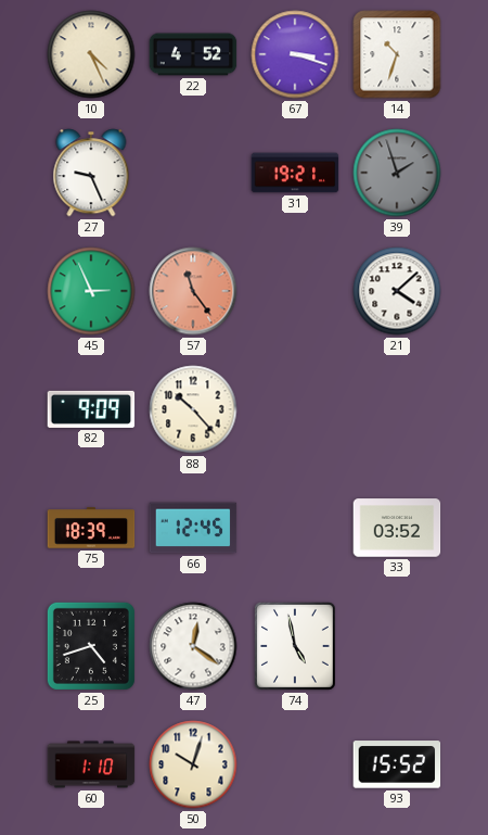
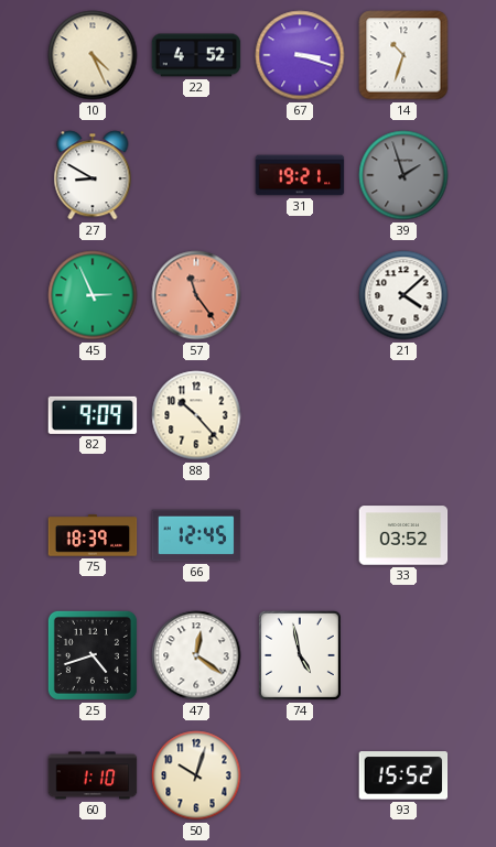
27: 9:26 -> 8:50
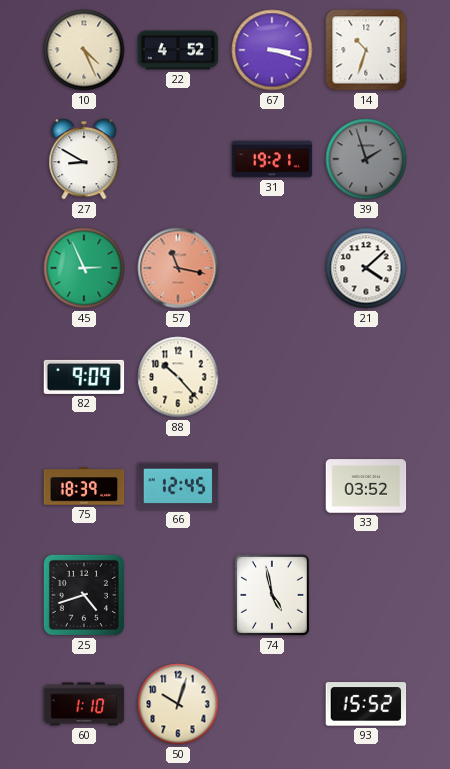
57: 11:24 -> 11:17
47: 12:21 -> none
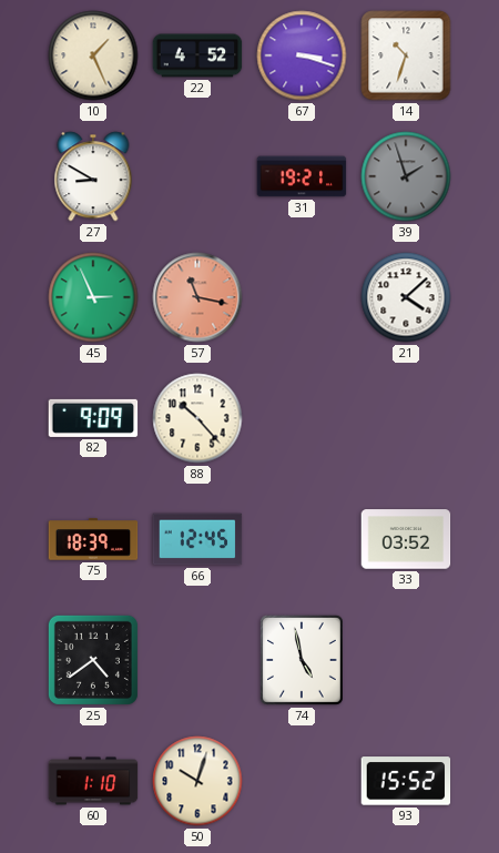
10: 4:26 -> 1:26
25: 4:42 -> 4:39
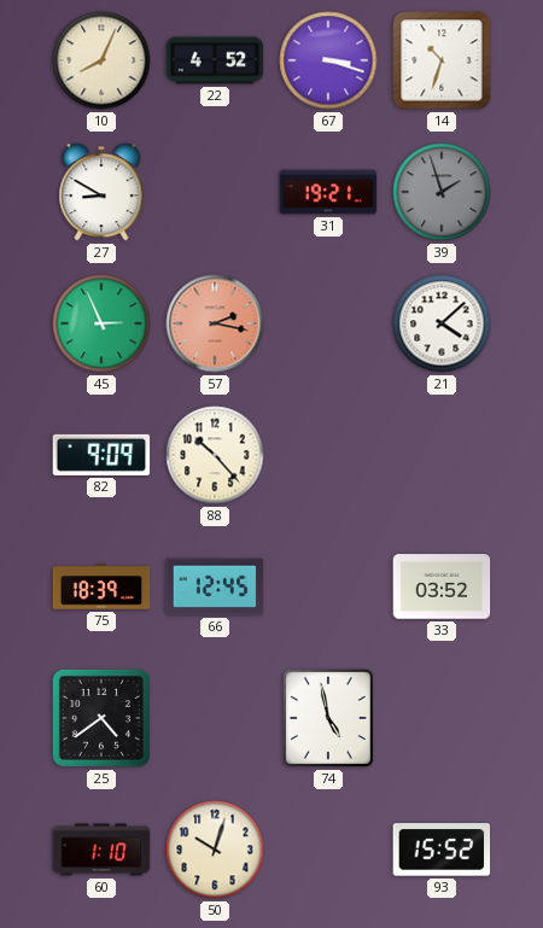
10: 1:26 -> 8:04
57: 11:17 -> 2:17
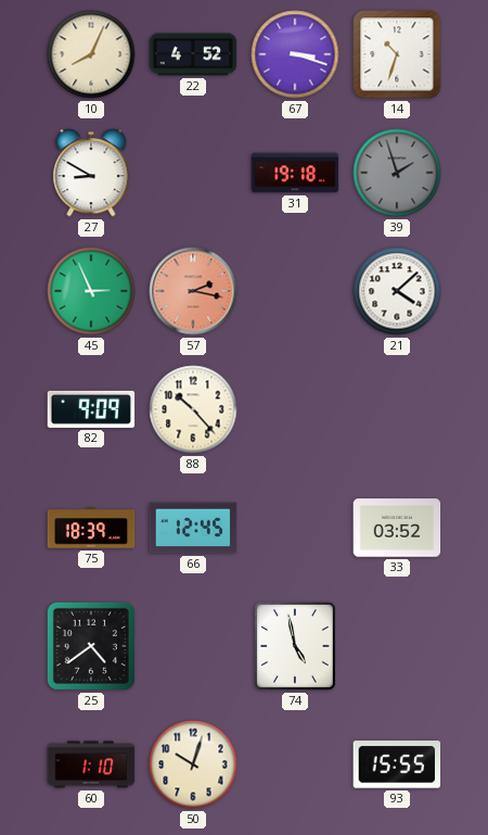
31: 19:21 -> 19:18
93: 15:52 -> 15:55
